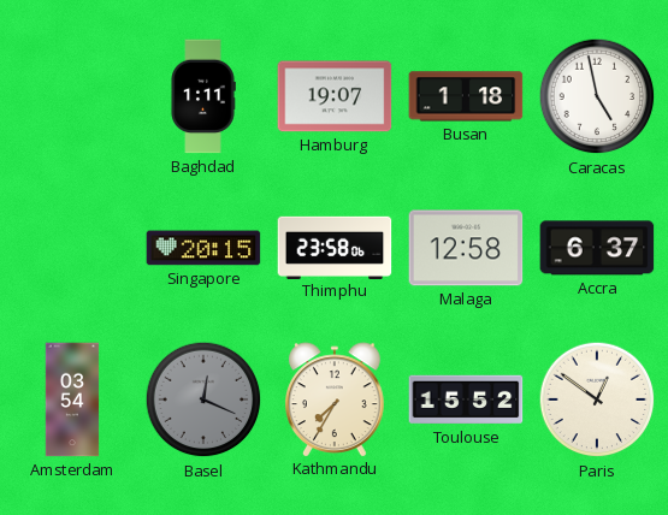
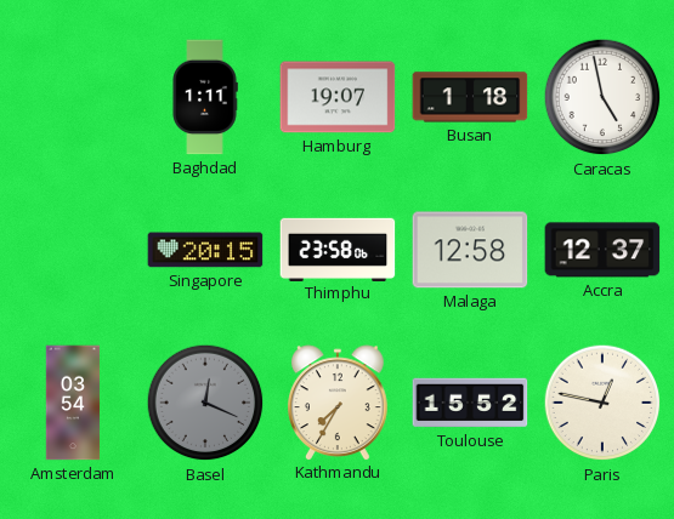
Accra: 6:37 -> 12:37
Paris: 12:51 -> 12:47
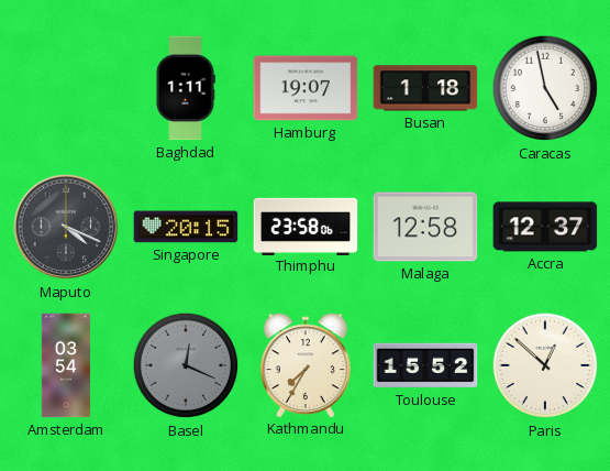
Maputo: none -> 4:19
Paris: 12:47 -> 12:52
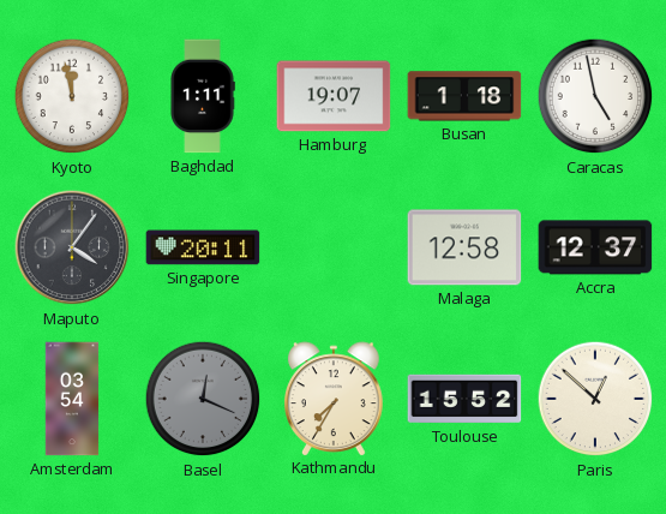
Kyoto: none -> 11:58
Maputo: 4:19 -> 4:06
Singapore: 20:15 -> 20:11
Thimphu: 23:58 -> none
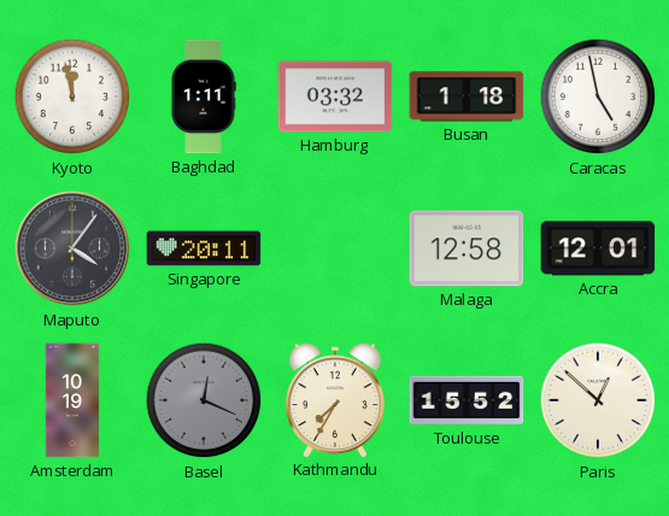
Hamburg: 19:07 -> 03:32
Accra: 12:37 -> 12:01
Amsterdam: 03:54 -> 10:19
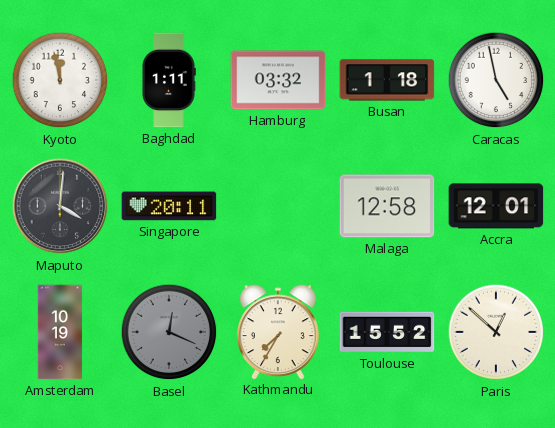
Maputo: 4:06 -> 4:01
